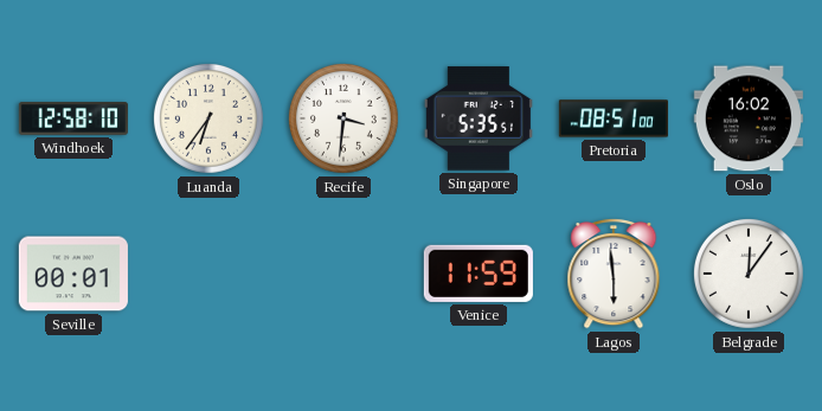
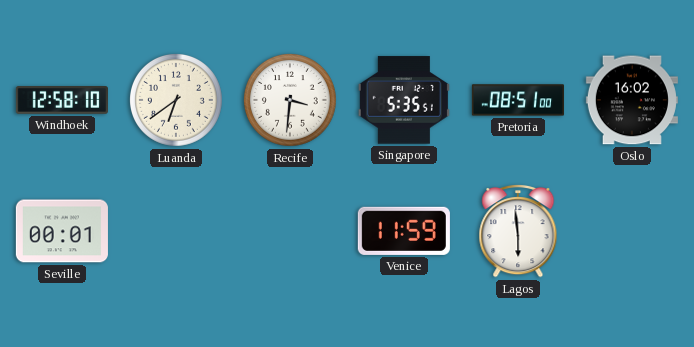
Luanda: 6:36 -> 6:39
Belgrade: 12:06 -> none
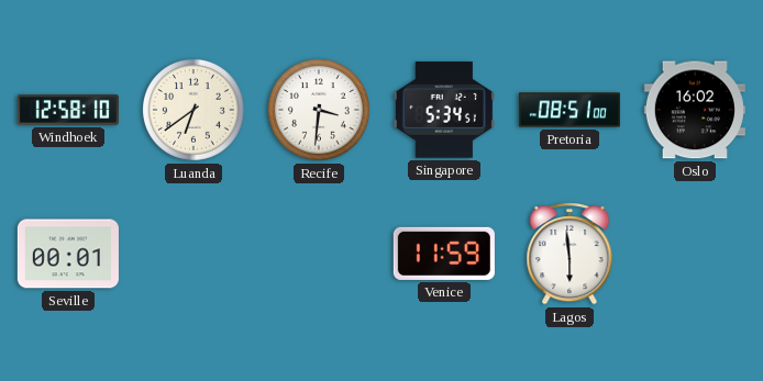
Singapore: 5:35 -> 5:34
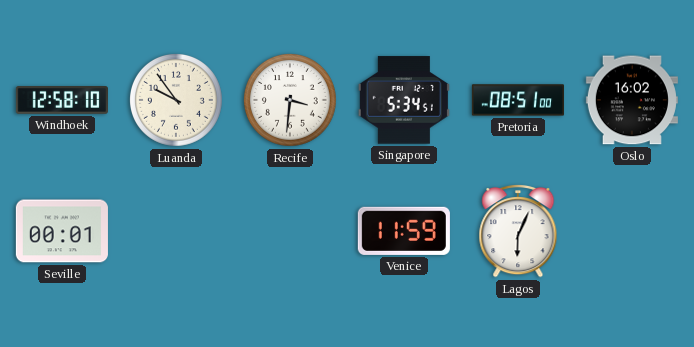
Luanda: 6:39 -> 9:54
Lagos: 5:59 -> 6:04
